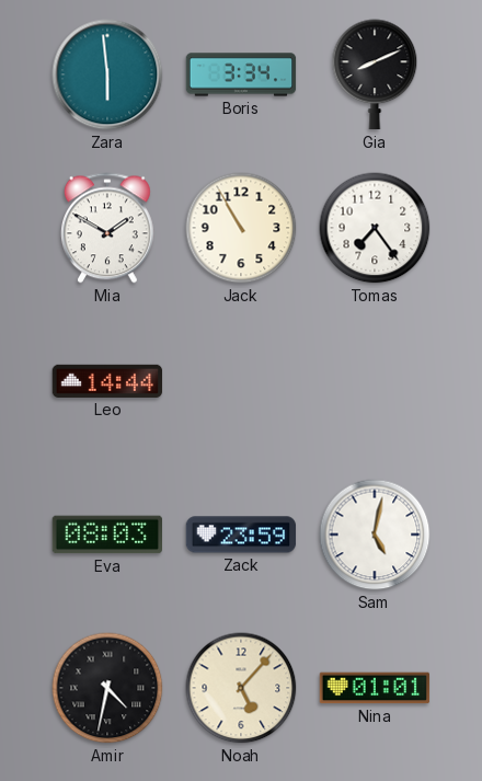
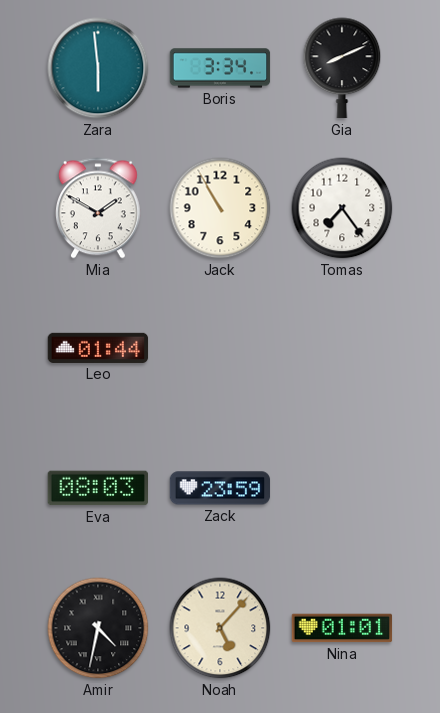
Leo: 14:44 -> 01:44
Sam: 5:02 -> none
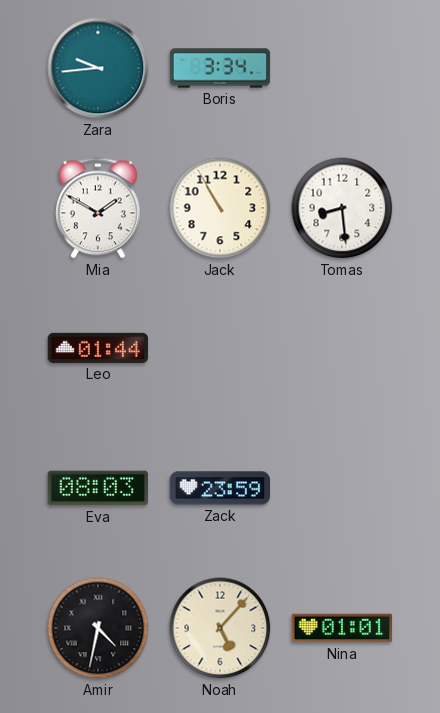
Zara: 5:59 -> 9:44
Gia: 8:11 -> none
Tomas: 7:24 -> 8:29
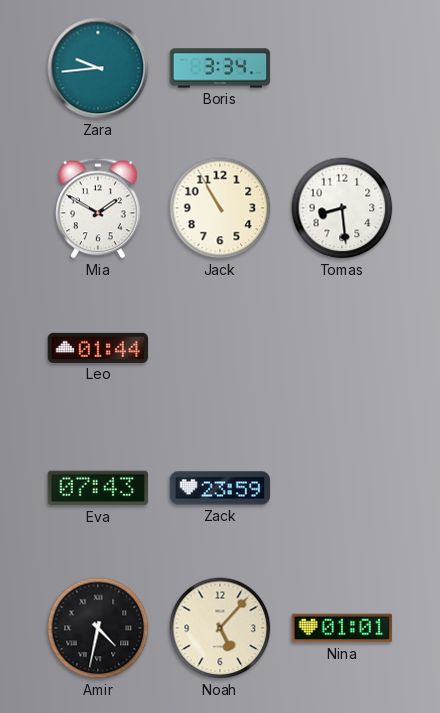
Eva: 08:03 -> 07:43
